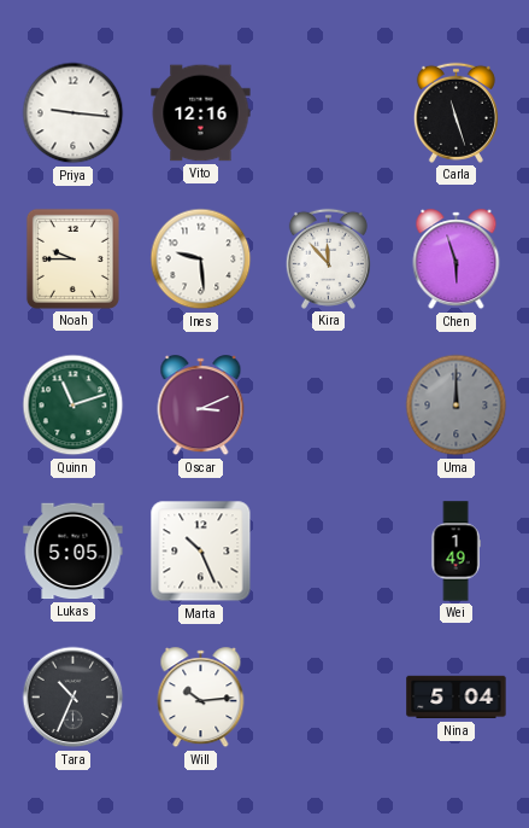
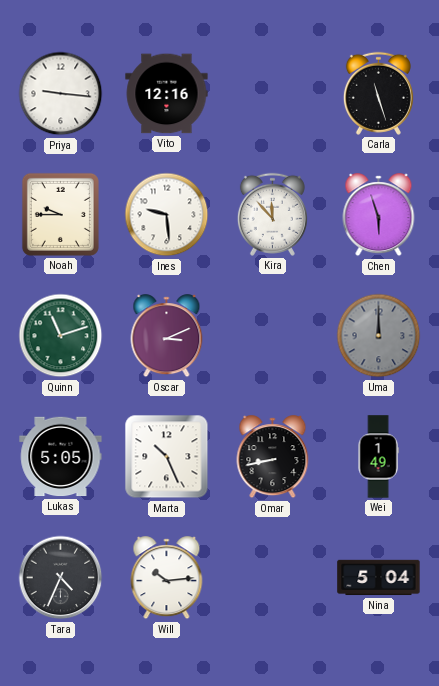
Omar: none -> 8:43
Tara: 10:34 -> 4:34
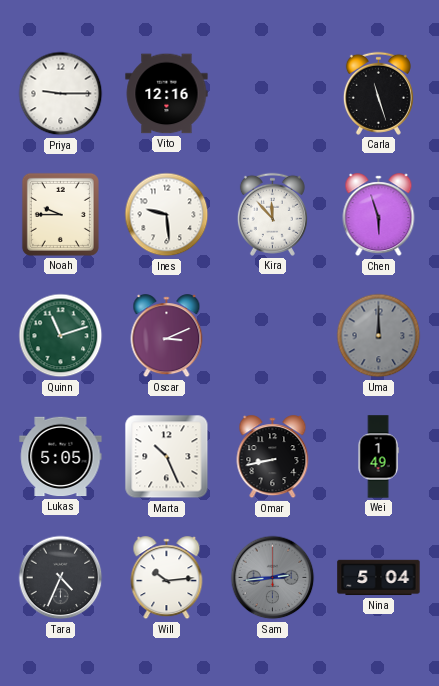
Priya: 9:16 -> 9:15
Sam: none -> 2:44
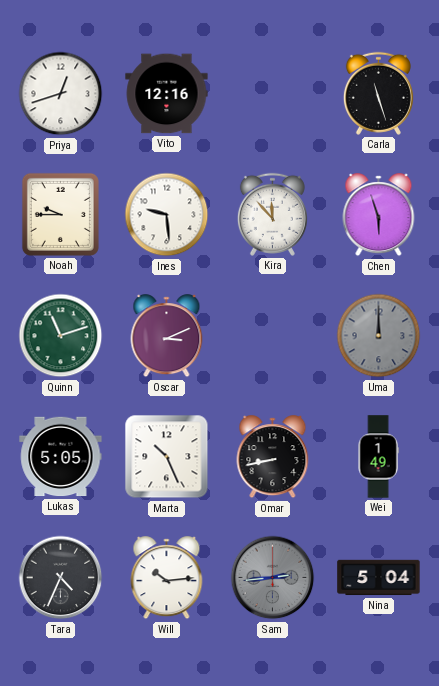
Priya: 9:15 -> 12:42
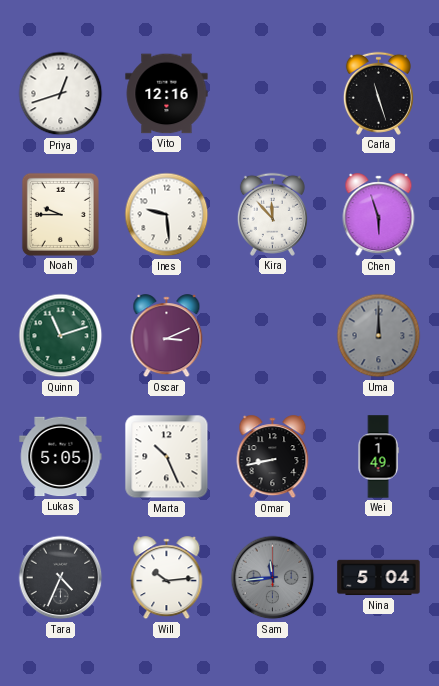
Sam: 2:44 -> 11:44
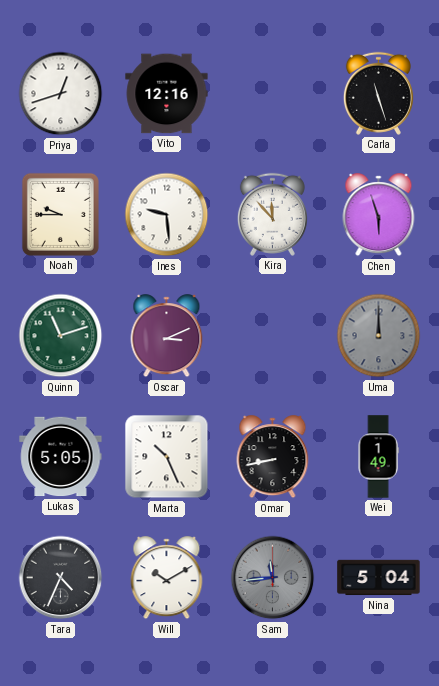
Will: 10:14 -> 10:10
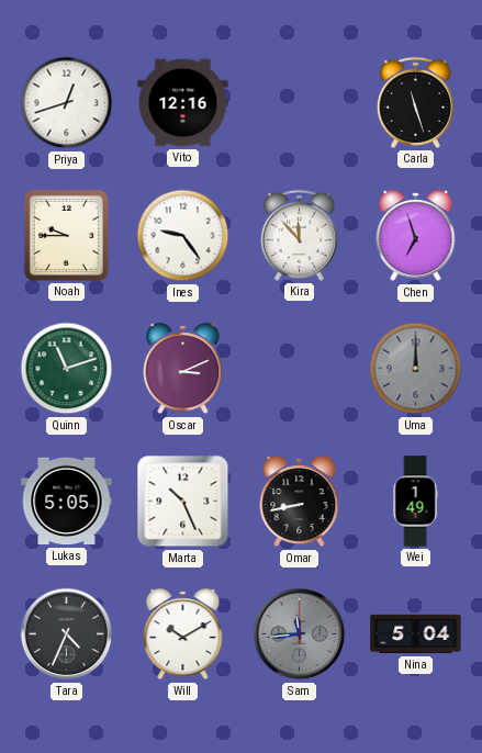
Ines: 9:29 -> 9:24
Chen: 5:57 -> 6:57
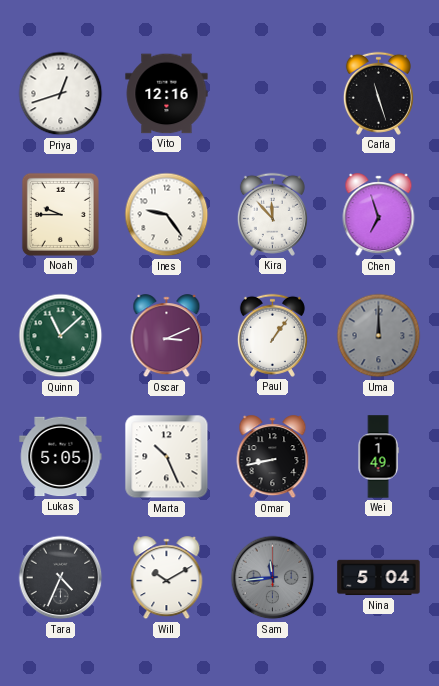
Quinn: 11:12 -> 11:08
Paul: none -> 1:06
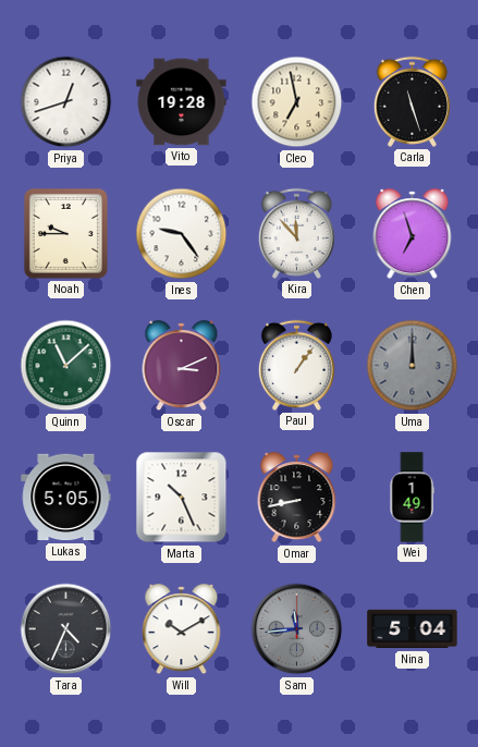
Vito: 12:16 -> 19:28
Cleo: none -> 6:58
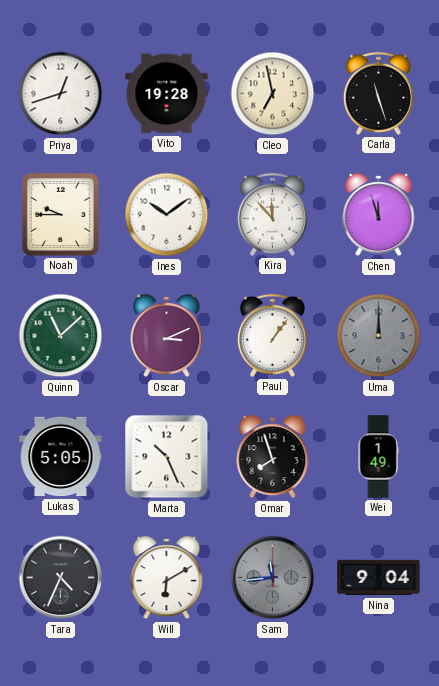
Ines: 9:24 -> 10:09
Chen: 6:57 -> 11:57
Omar: 8:43 -> 7:57
Will: 10:10 -> 6:10
Nina: 5:04 -> 9:04
